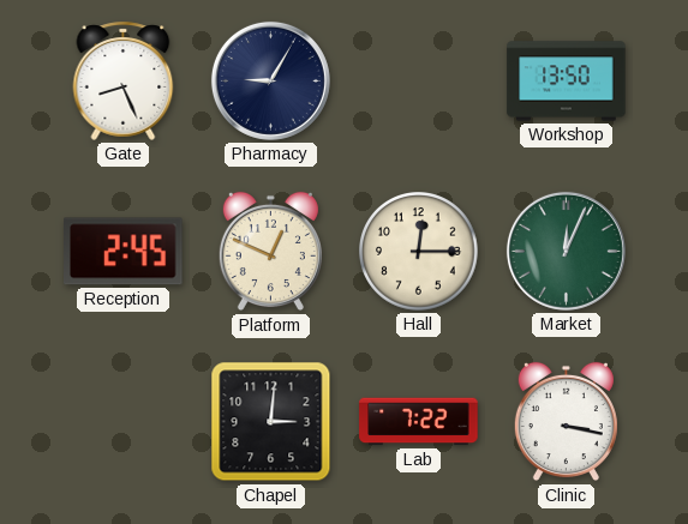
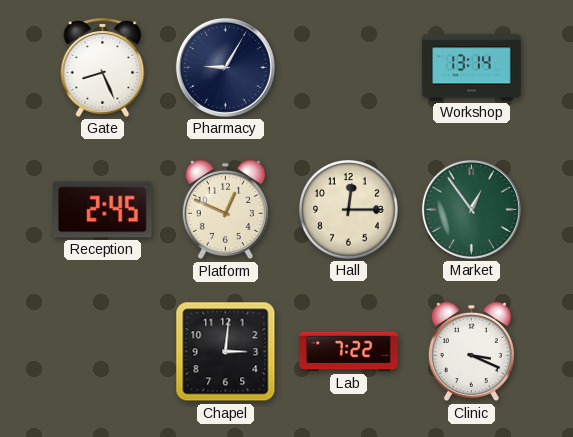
Workshop: 13:50 -> 13:14
Market: 12:04 -> 12:54
Clinic: 3:17 -> 3:19
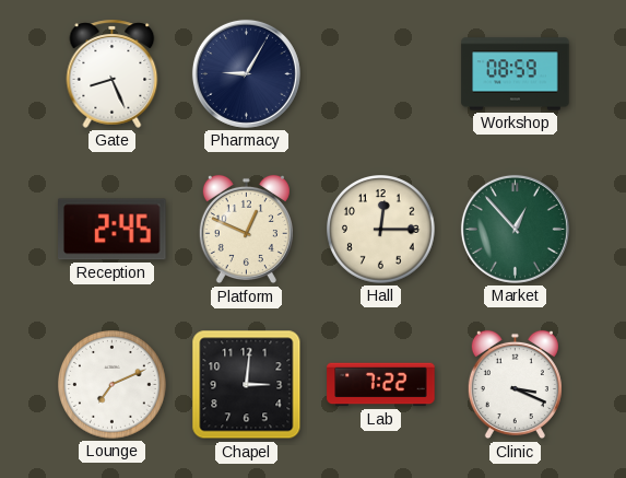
Workshop: 13:14 -> 08:59
Market: 12:54 -> 12:53
Lounge: none -> 7:11
